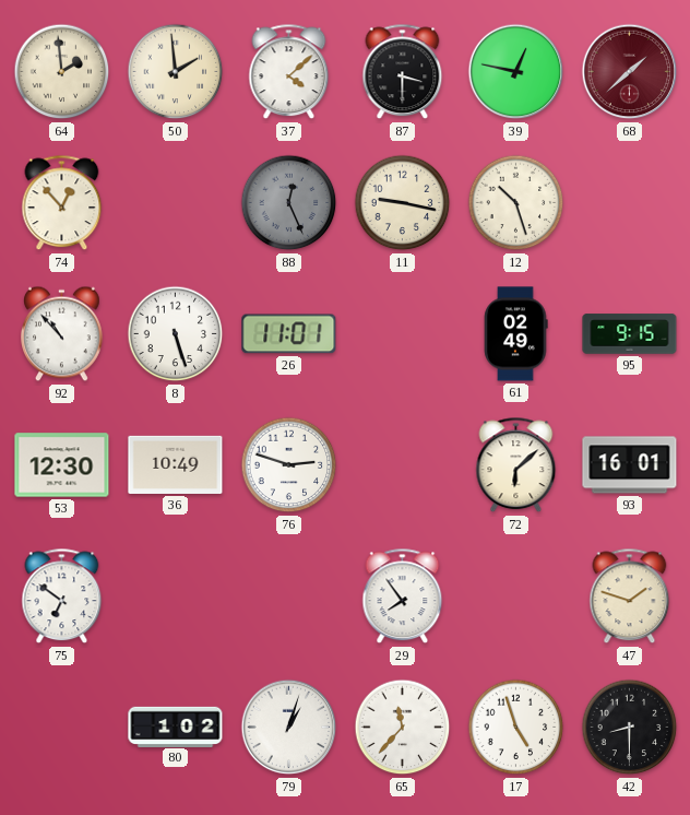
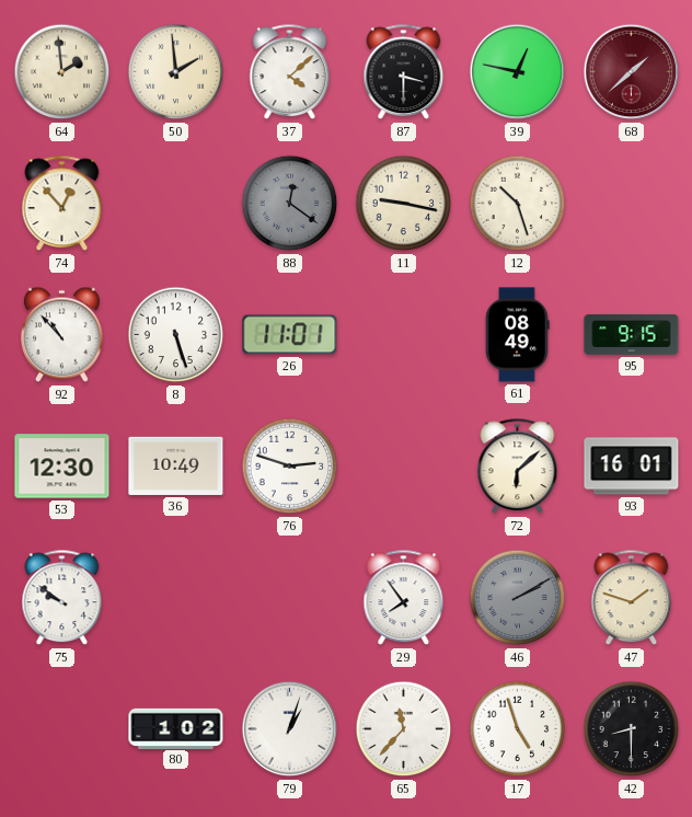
88: 12:26 -> 12:21
61: 02:49 -> 08:49
75: 6:51 -> 9:51
46: none -> 2:10
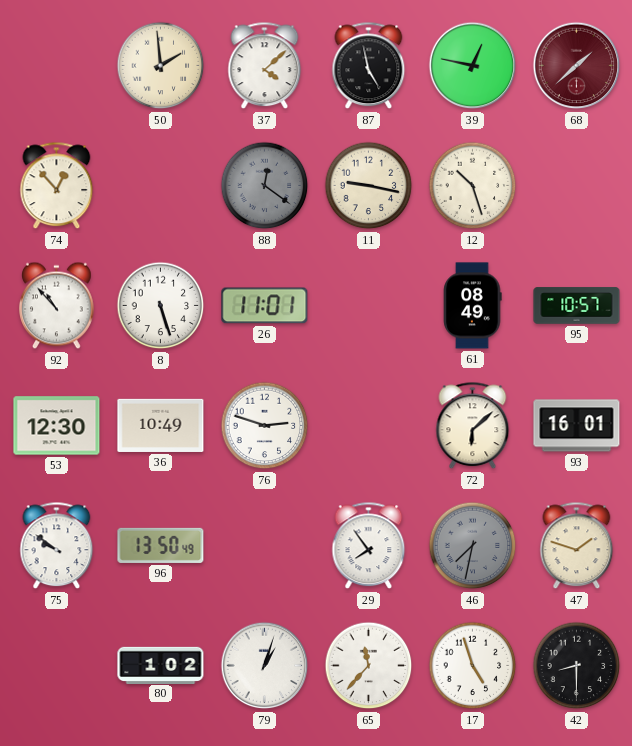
64: 1:59 -> none
87: 3:30 -> 4:58
95: 9:15 -> 10:57
96: none -> 13:50
46: 2:10 -> 7:32
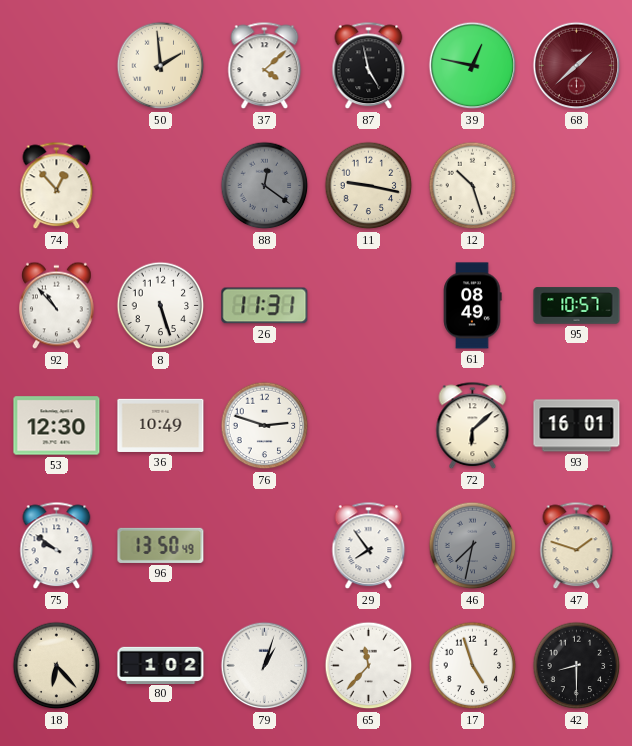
26: 11:01 -> 11:31
18: none -> 6:23
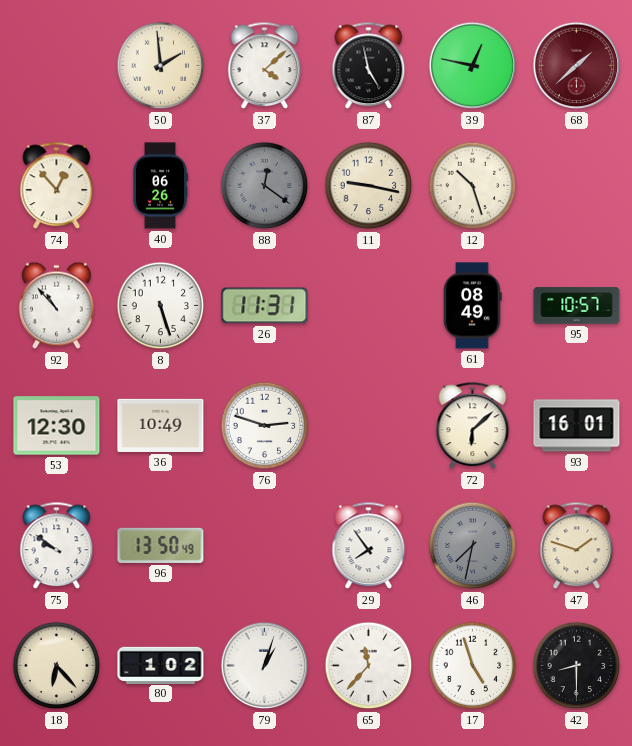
40: none -> 06:26
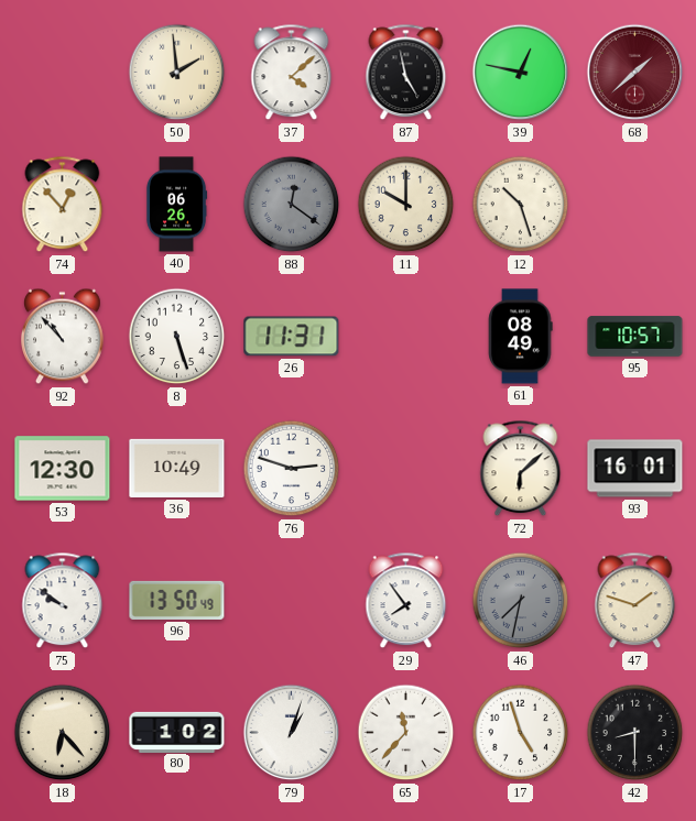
11: 9:17 -> 10:00
